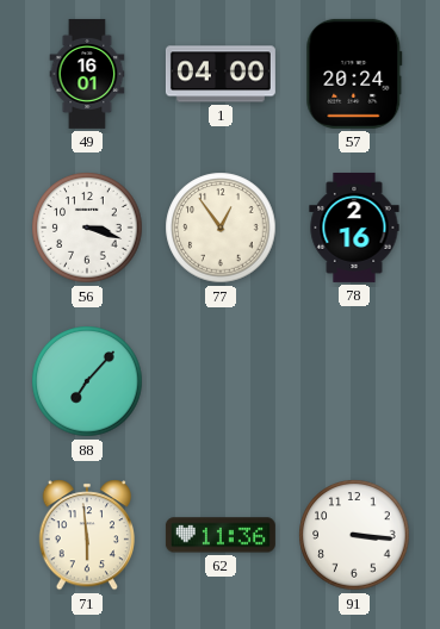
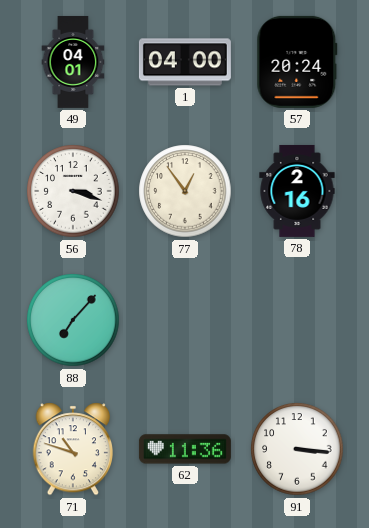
49: 16:01 -> 04:01
71: 5:59 -> 10:48
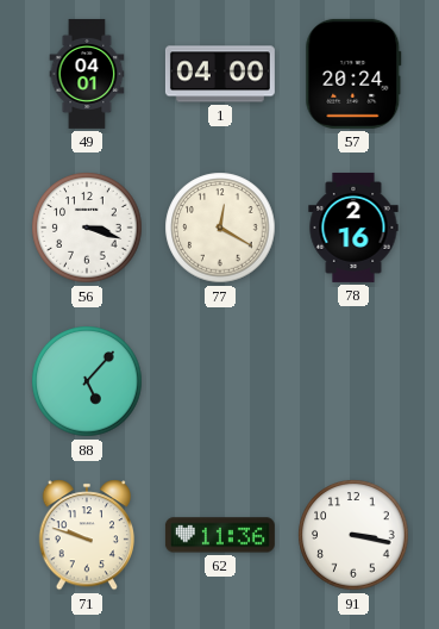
77: 12:54 -> 12:20
88: 7:07 -> 5:07
71: 10:48 -> 9:48
91: 3:16 -> 3:17
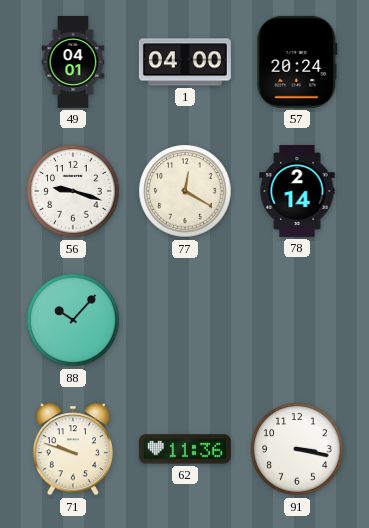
56: 3:18 -> 9:18
78: 2:16 -> 2:14
88: 5:07 -> 10:07
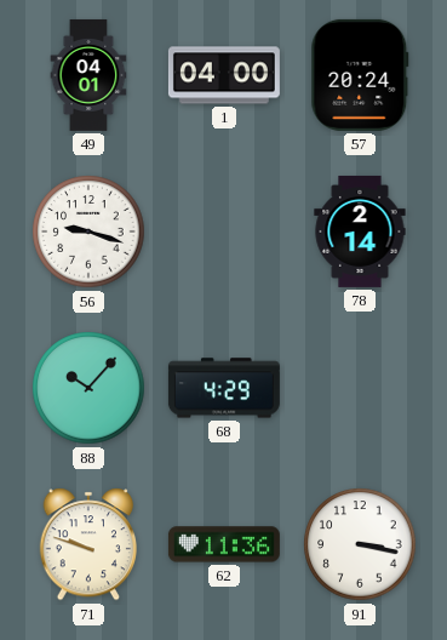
77: 12:20 -> none
68: none -> 4:29
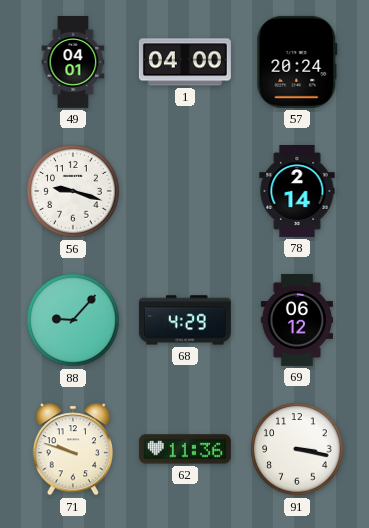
88: 10:07 -> 9:07
69: none -> 06:12
